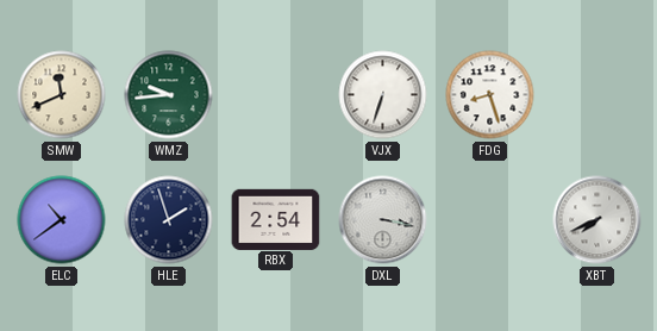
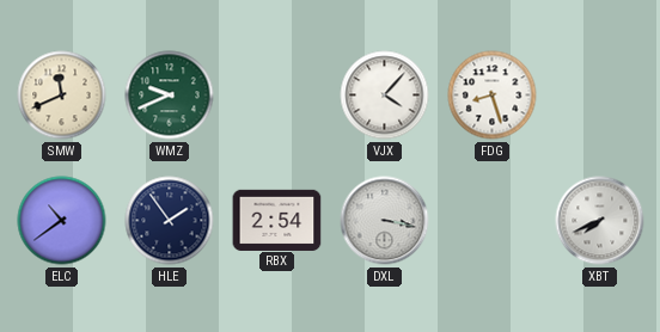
WMZ: 9:44 -> 9:41
VJX: 6:33 -> 4:07
HLE: 1:57 -> 1:54
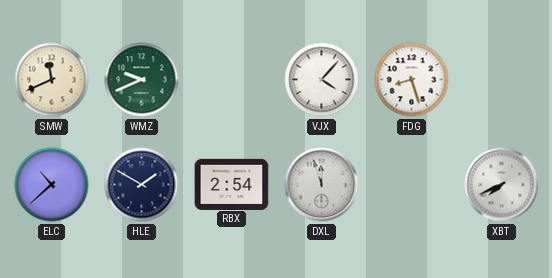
ELC: 10:39 -> 10:38
HLE: 1:54 -> 1:50
DXL: 3:17 -> 11:57
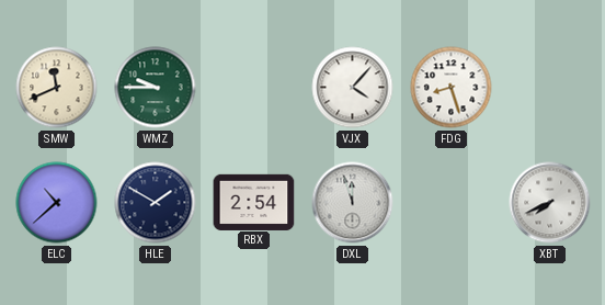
WMZ: 9:41 -> 9:45
